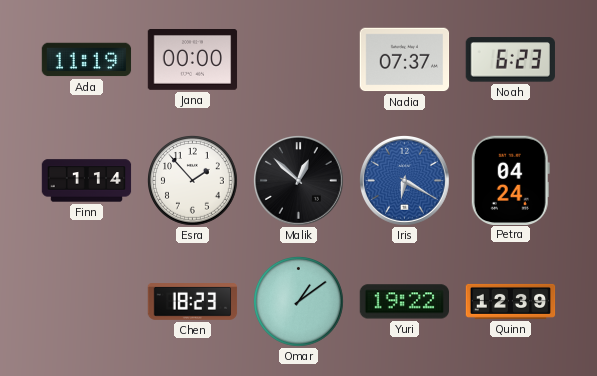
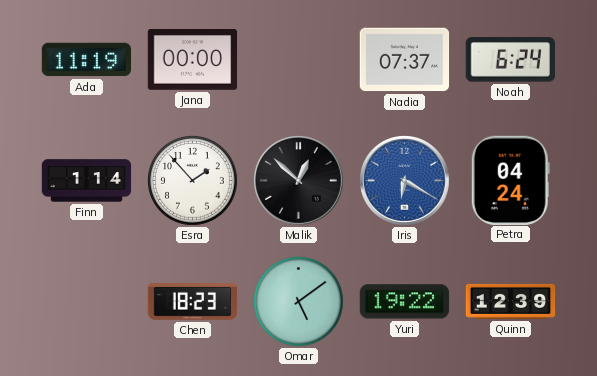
Noah: 6:23 -> 6:24
Omar: 1:09 -> 5:09
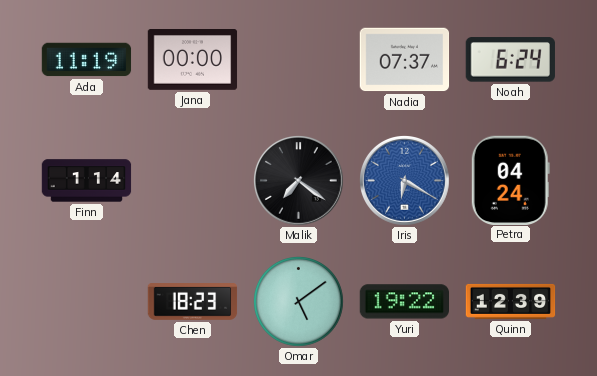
Esra: 1:53 -> none
Malik: 12:52 -> 7:21
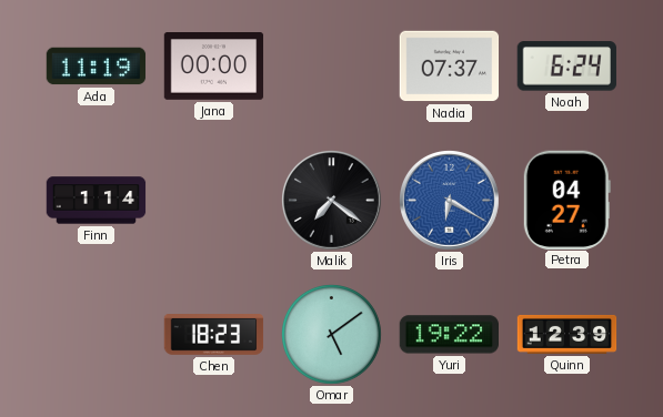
Petra: 04:24 -> 04:27
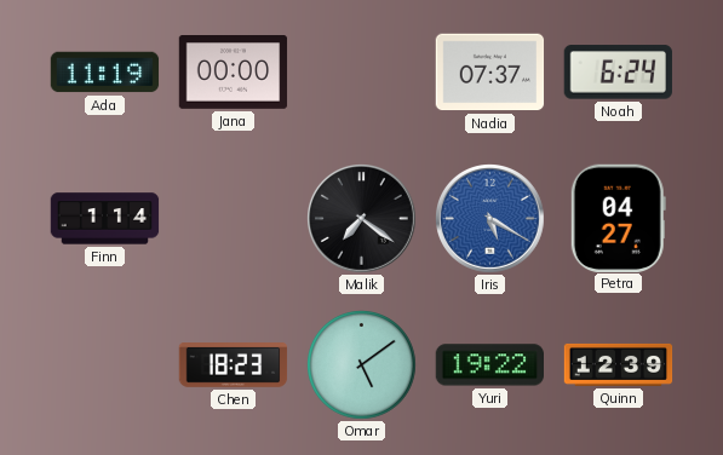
Iris: 6:20 -> 5:20
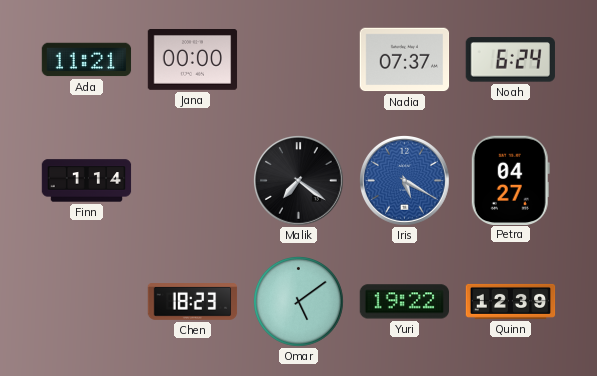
Ada: 11:19 -> 11:21
